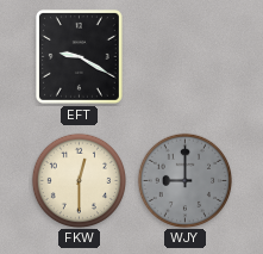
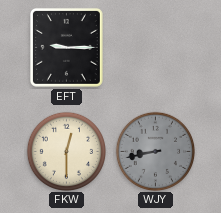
EFT: 9:20 -> 9:15
WJY: 9:00 -> 8:43
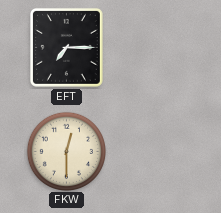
EFT: 9:15 -> 7:15
WJY: 8:43 -> none
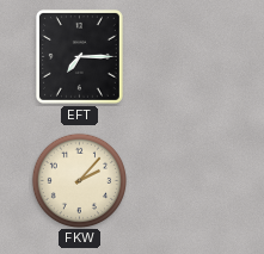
FKW: 12:30 -> 2:07
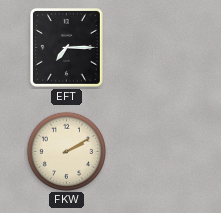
FKW: 2:07 -> 2:10
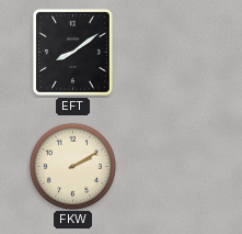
EFT: 7:15 -> 8:09
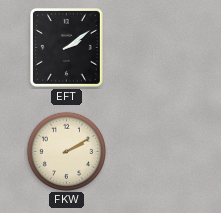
EFT: 8:09 -> 2:09
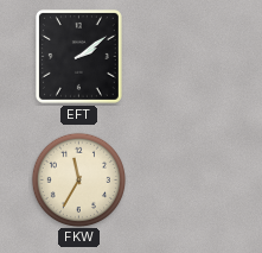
FKW: 2:10 -> 11:35
